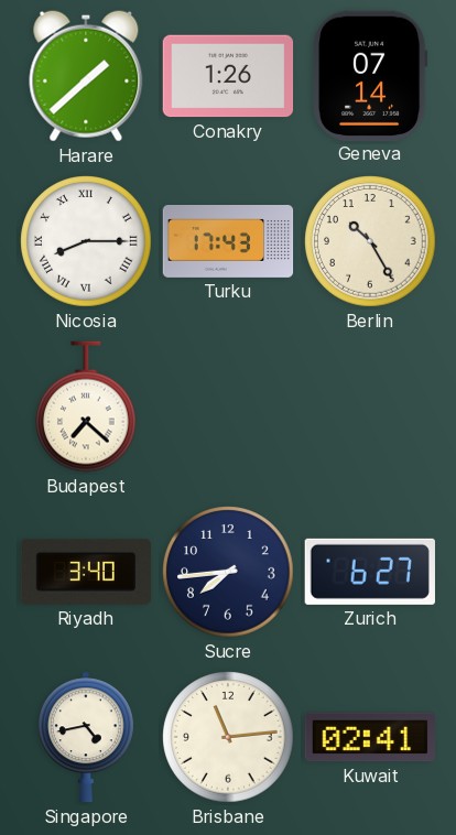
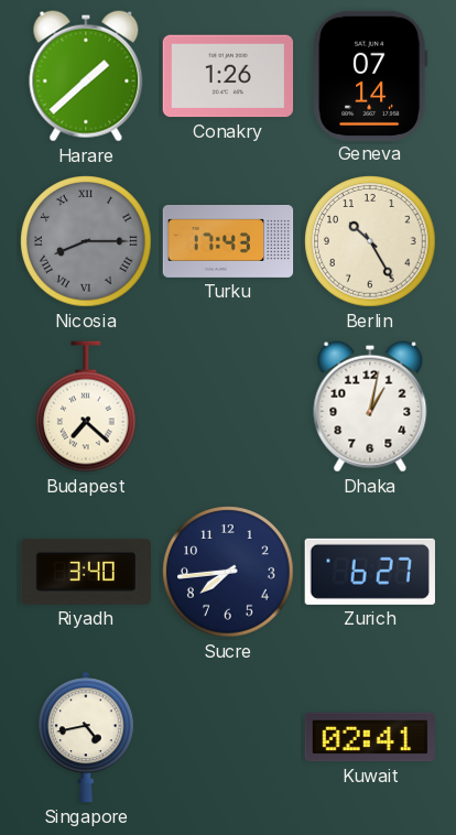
Nicosia dial: white -> grey
Dhaka: none -> 1:02
Brisbane: 11:14 -> none
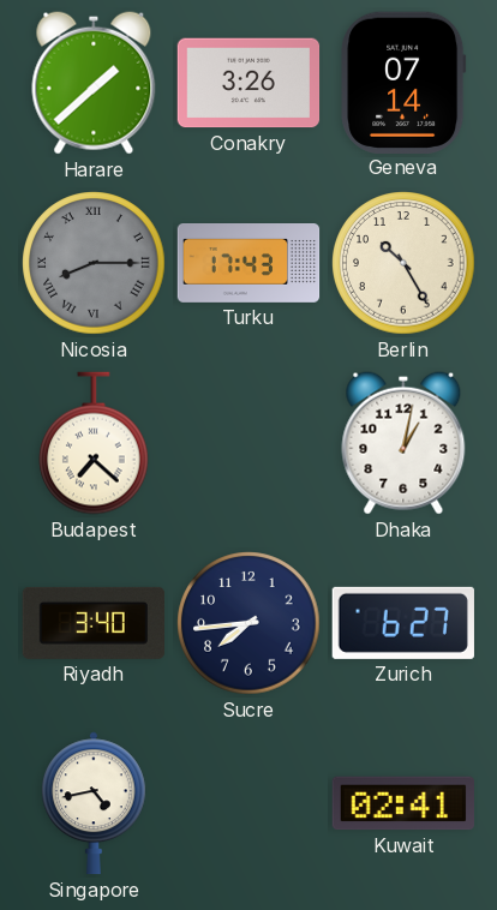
Conakry: 1:26 -> 3:26
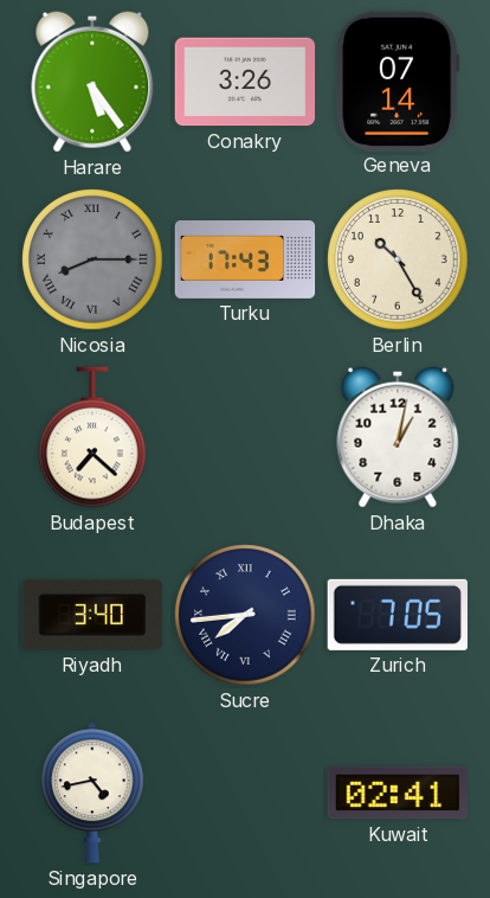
Harare: 1:38 -> 5:24
Sucre numerals: Arabic -> Roman
Zurich: 6:27 -> 7:05
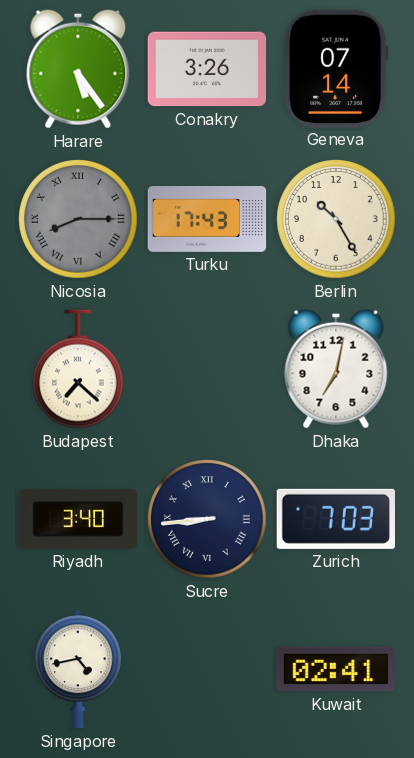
Dhaka: 1:02 -> 7:02
Sucre: 7:44 -> 8:44
Zurich: 7:05 -> 7:03
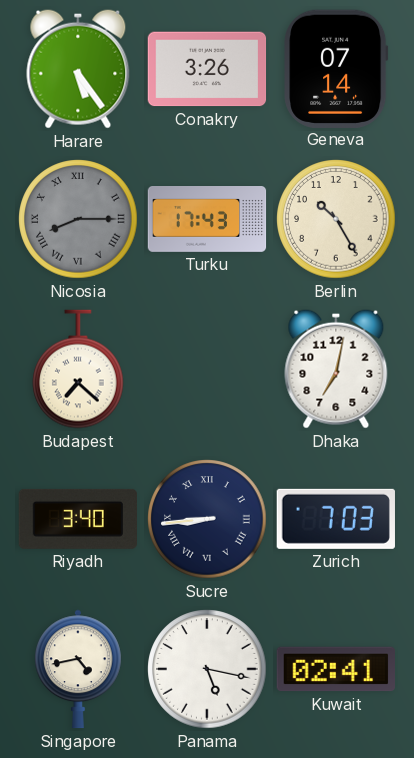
Panama: none -> 5:17
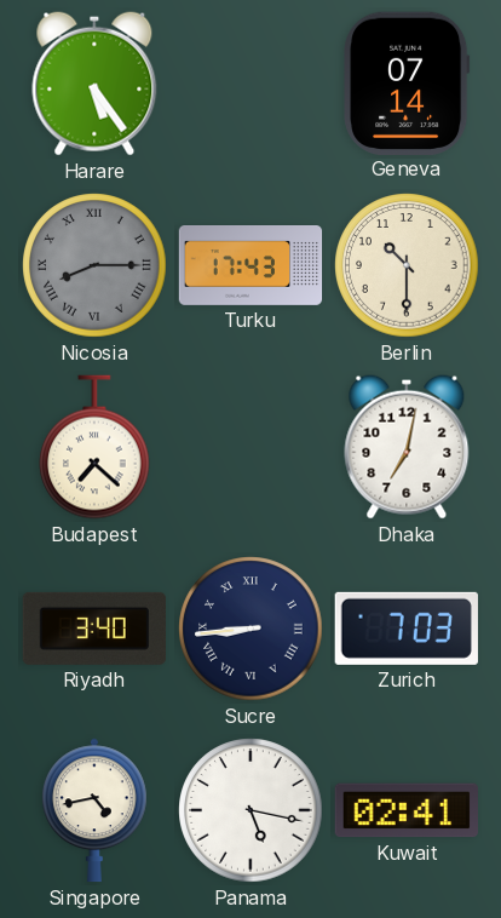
Conakry: 3:26 -> none
Berlin: 10:25 -> 10:30
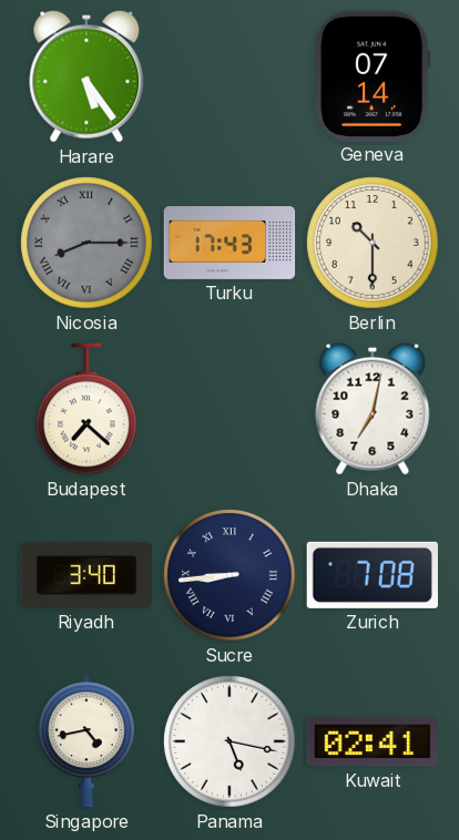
Zurich: 7:03 -> 7:08
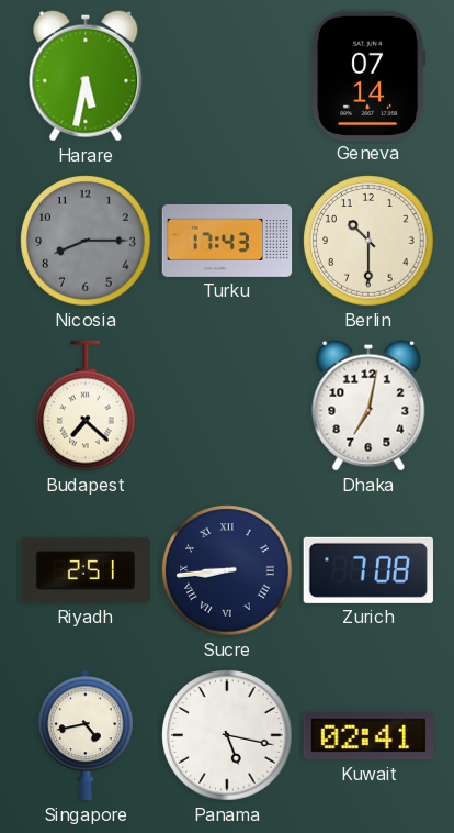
Harare: 5:24 -> 5:32
Nicosia numerals: Roman -> Arabic
Riyadh: 3:40 -> 2:51
